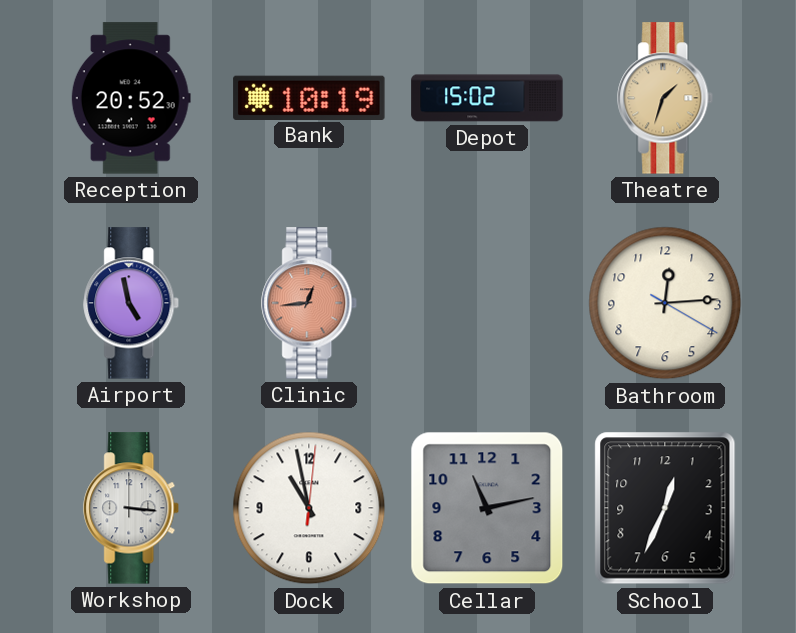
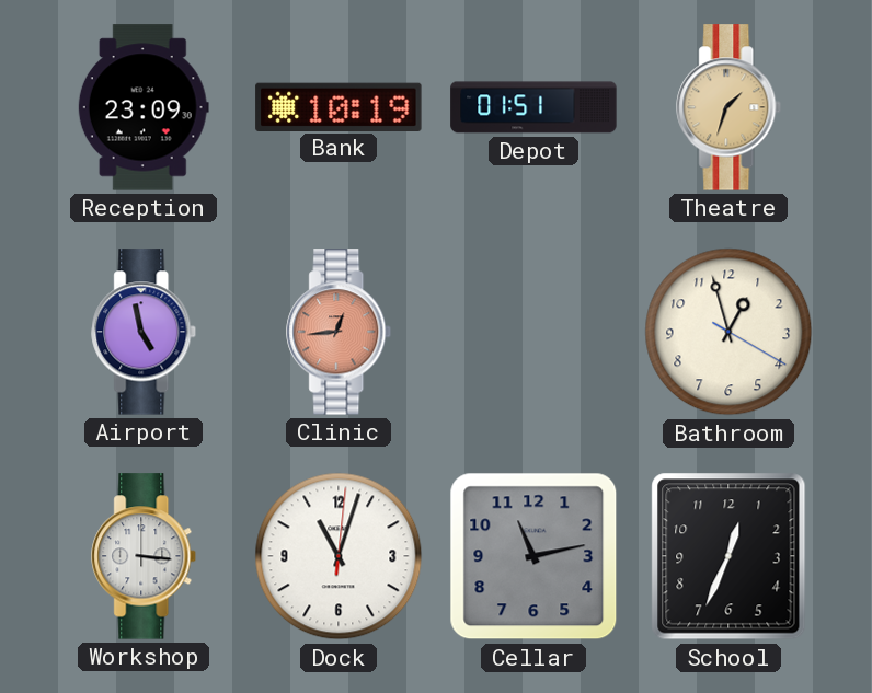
Reception: 20:52 -> 23:09
Depot: 15:02 -> 01:51
Bathroom: 12:14 -> 12:57
Dock: 10:58 -> 11:03
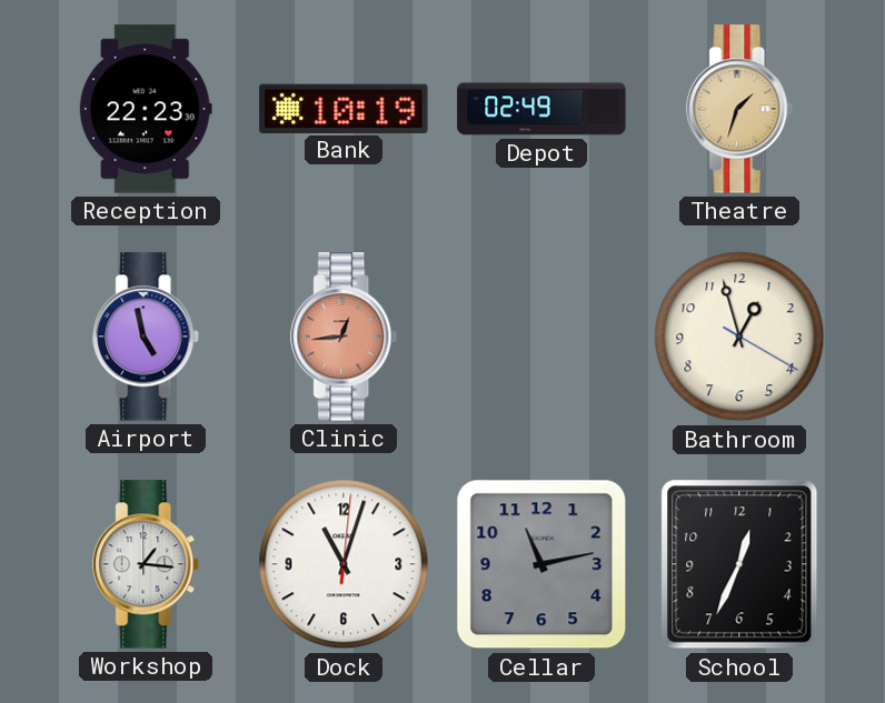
Reception: 23:09 -> 22:23
Depot: 01:51 -> 02:49
Workshop: 3:16 -> 1:16
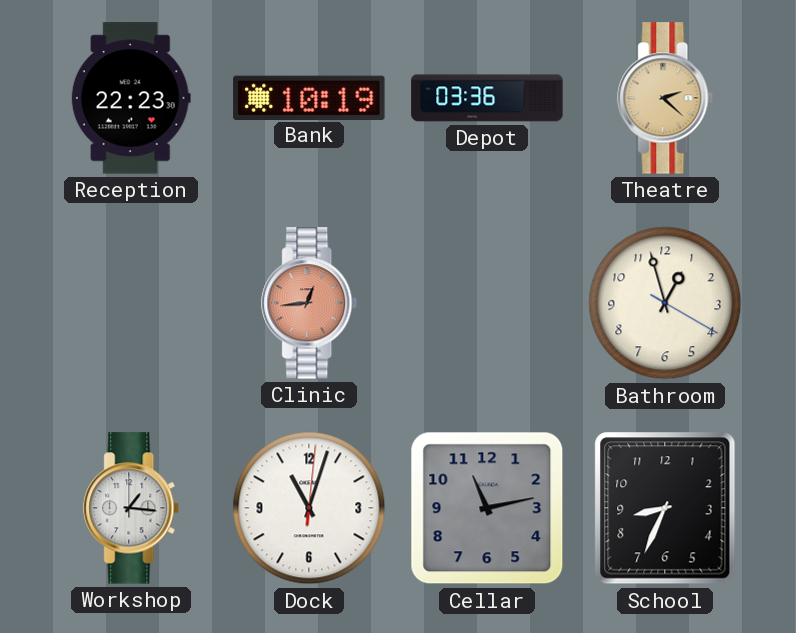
Depot: 02:49 -> 03:36
Theatre: 1:33 -> 2:22
Airport: 4:58 -> none
School: 12:34 -> 8:34
